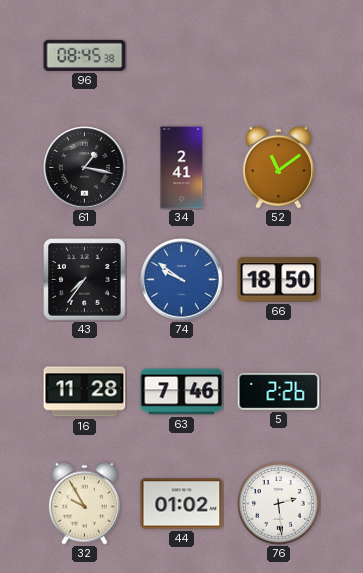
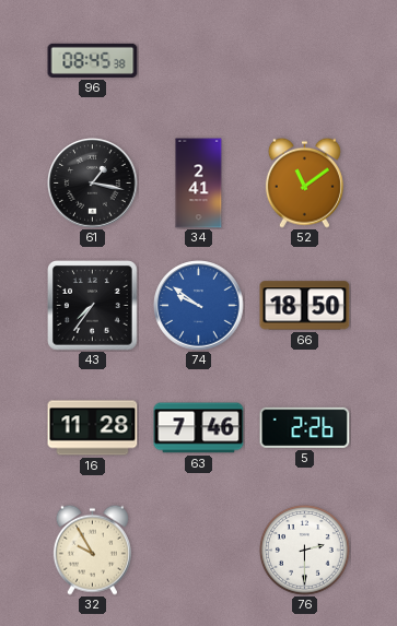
44: 01:02 -> none
76: 2:29 -> 2:30
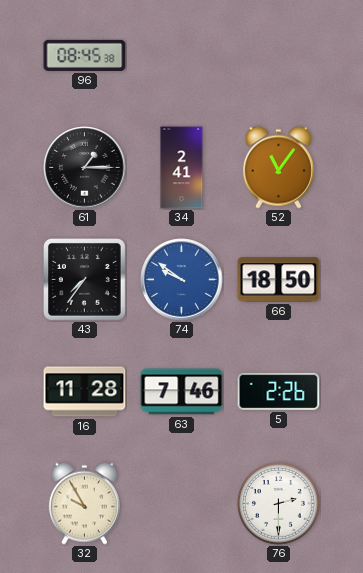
61: 1:17 -> 1:15
52: 11:09 -> 11:06
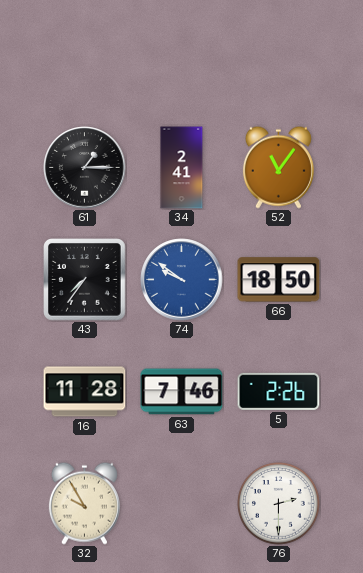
96: 08:45 -> none
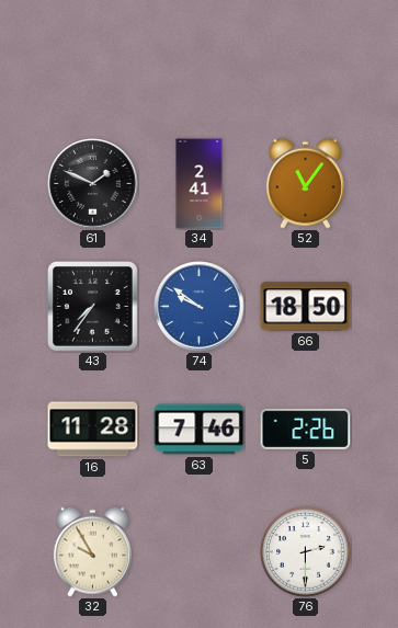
61: 1:15 -> 1:49
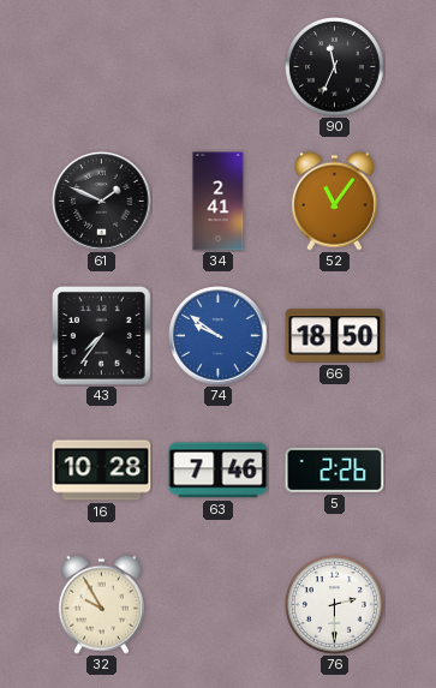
90: none -> 11:34
16: 11:28 -> 10:28
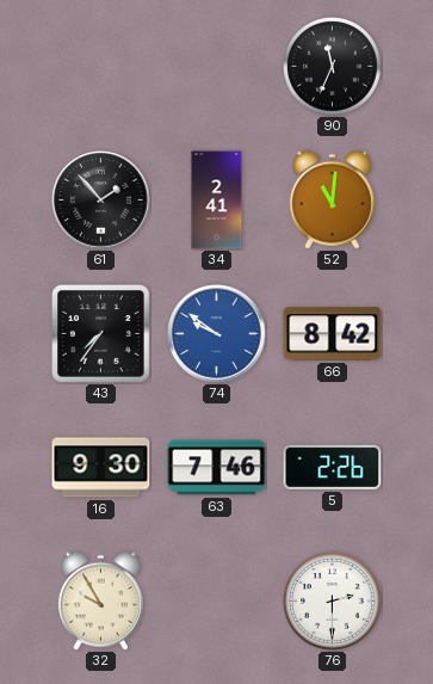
61: 1:49 -> 1:53
52: 11:06 -> 11:01
66: 18:50 -> 8:42
16: 10:28 -> 9:30
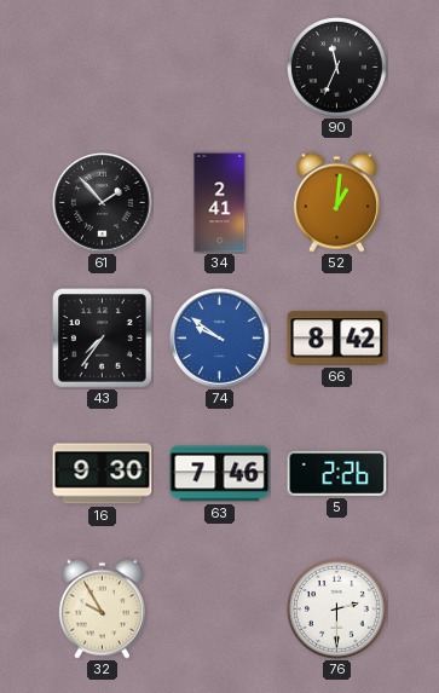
52: 11:01 -> 1:01
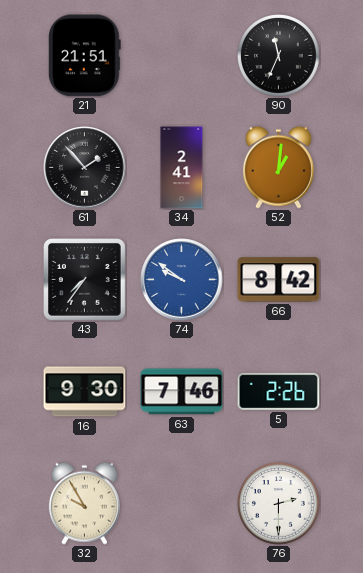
21: none -> 21:51
